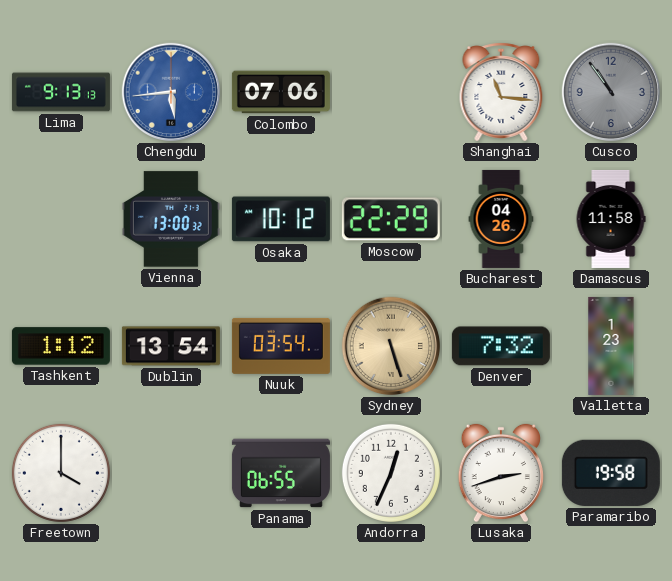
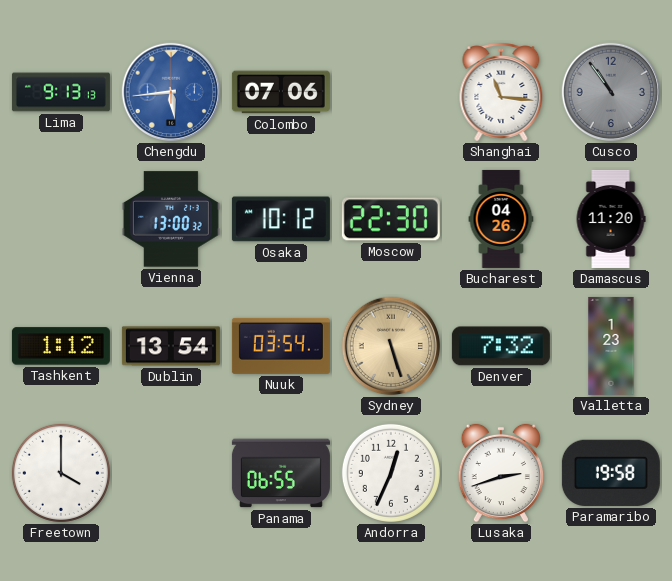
Moscow: 22:29 -> 22:30
Damascus: 11:58 -> 11:20
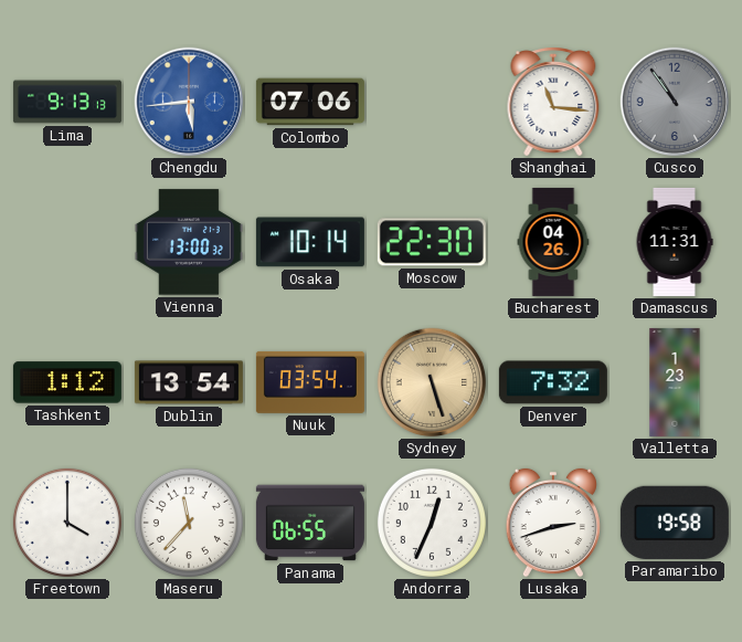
Osaka: 10:12 -> 10:14
Damascus: 11:20 -> 11:31
Maseru: none -> 11:37
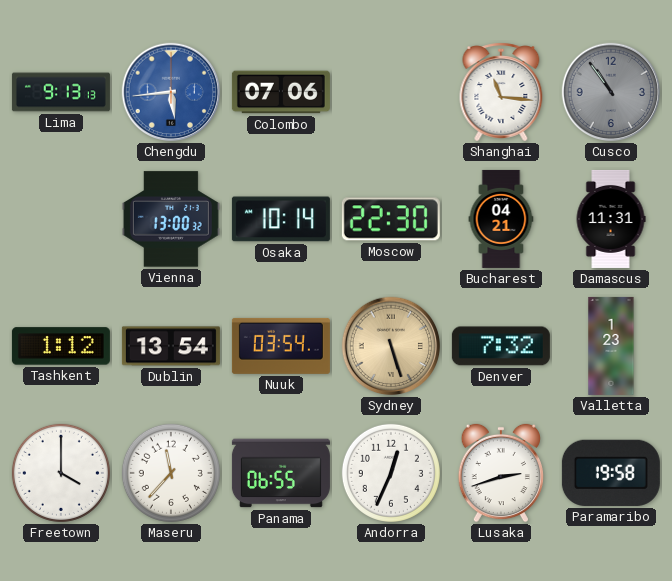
Bucharest: 04:26 -> 04:21
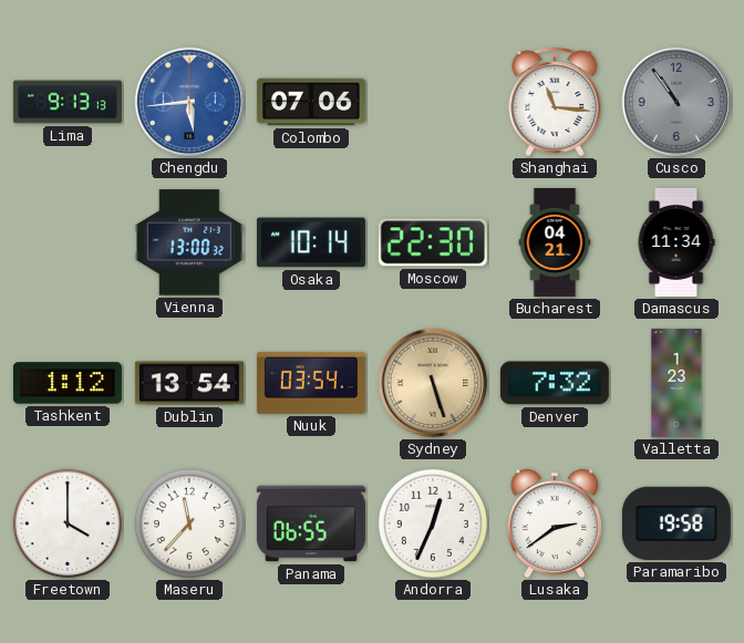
Damascus: 11:31 -> 11:34
Lusaka: 2:42 -> 2:39
